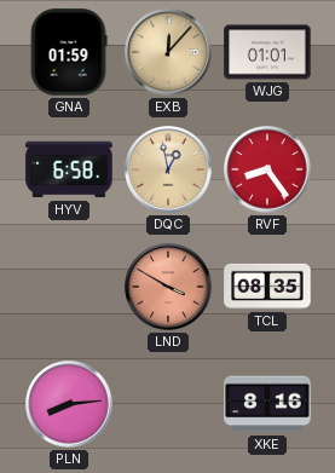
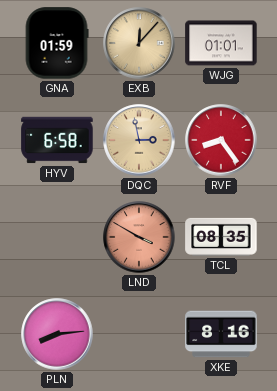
DQC: 12:58 -> 2:58
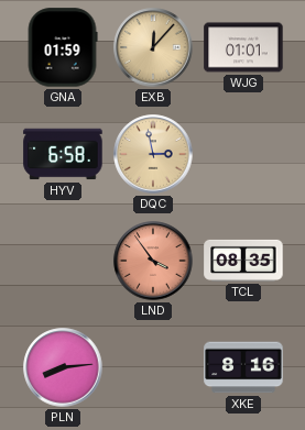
RVF: 8:24 -> none
LND: 3:50 -> 3:54
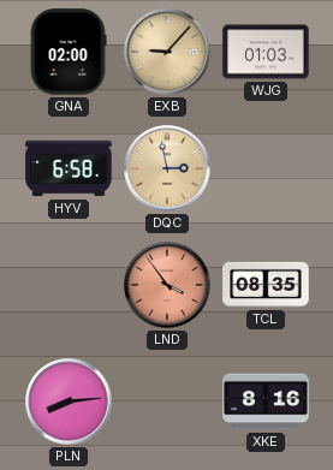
GNA: 01:59 -> 02:00
EXB: 12:07 -> 9:07
WJG: 01:01 -> 01:03
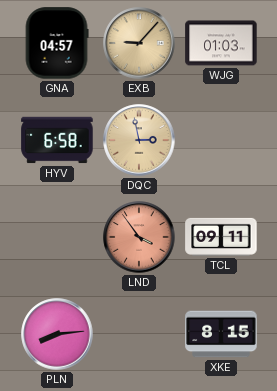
GNA: 02:00 -> 04:57
TCL: 08:35 -> 09:11
XKE: 8:16 -> 8:15
